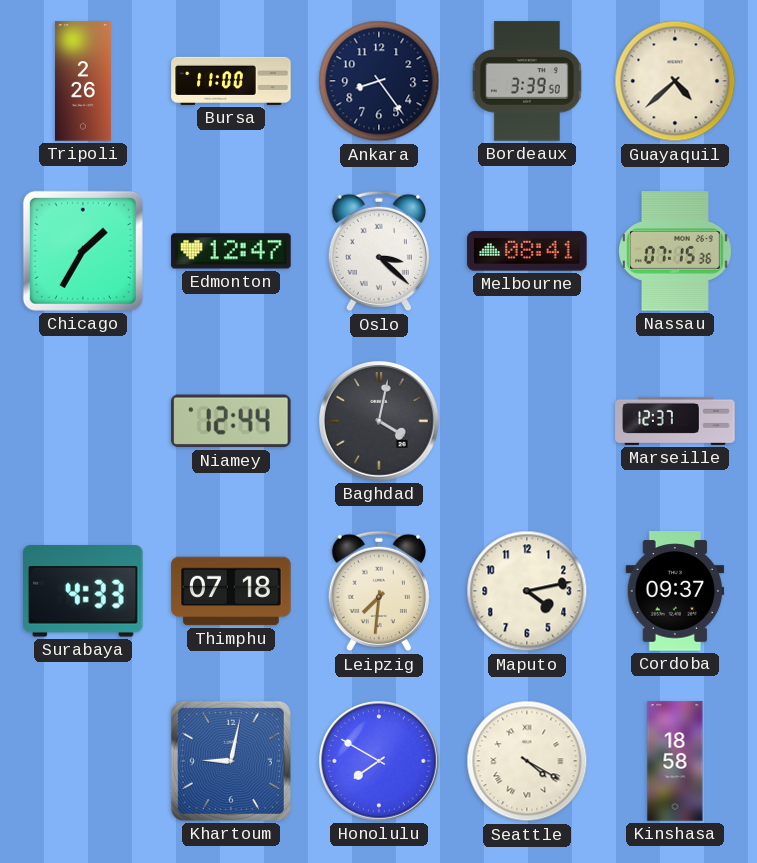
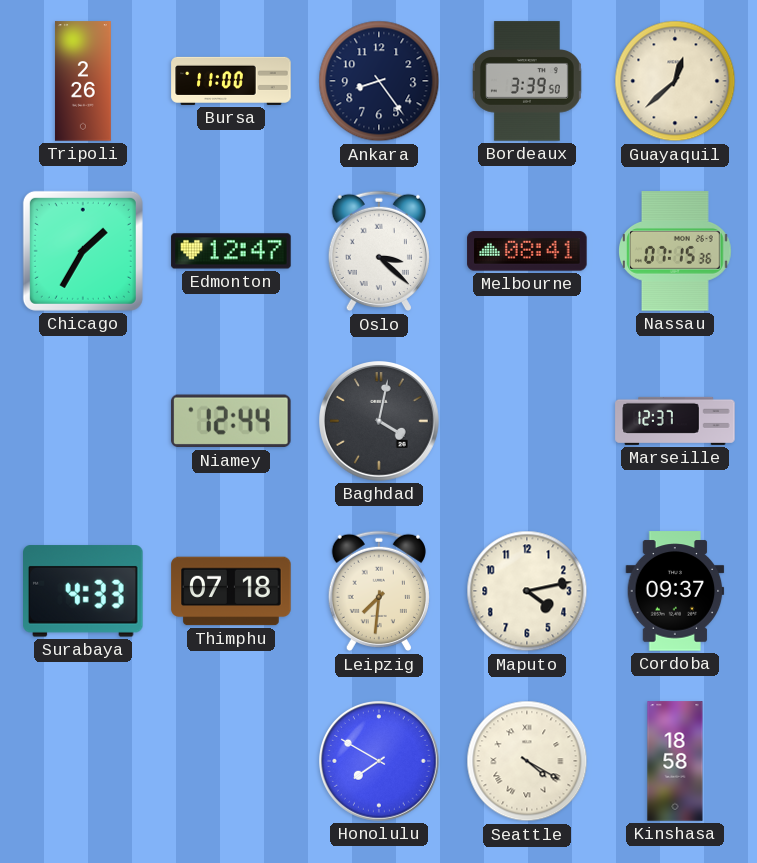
Guayaquil: 4:38 -> 12:38
Khartoum: 9:02 -> none
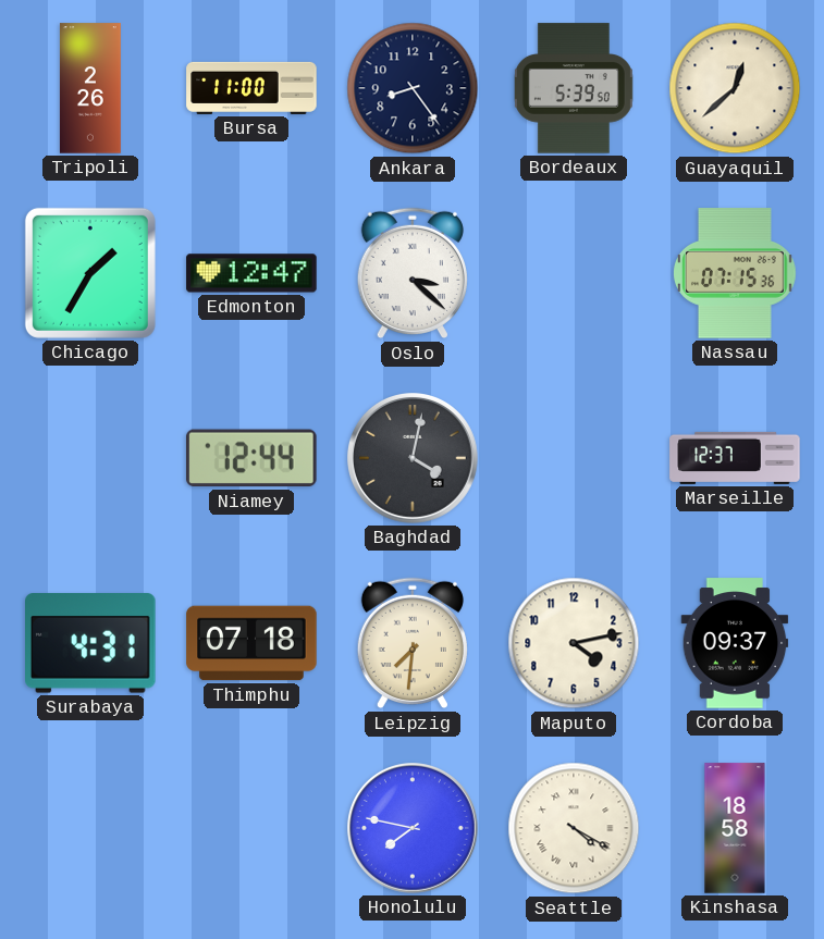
Bordeaux: 3:39 -> 5:39
Melbourne: 08:41 -> none
Surabaya: 4:33 -> 4:31
Honolulu: 7:50 -> 7:47
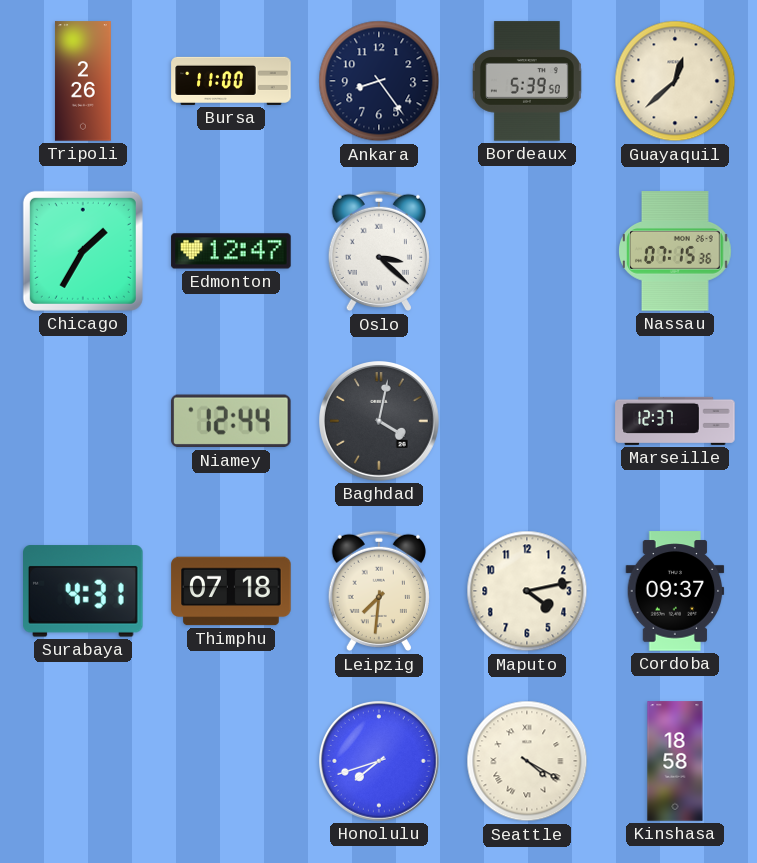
Honolulu: 7:47 -> 7:42
